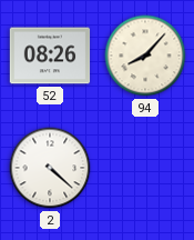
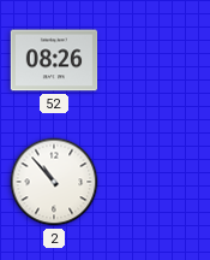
94: 8:07 -> none
2: 4:22 -> 10:53
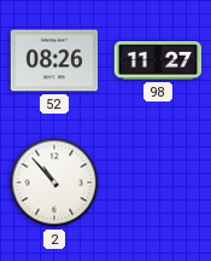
98: none -> 11:27
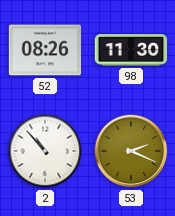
98: 11:27 -> 11:30
53: none -> 2:19
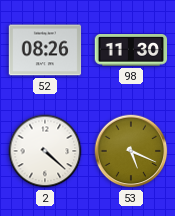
2: 10:53 -> 4:22
53: 2:19 -> 5:19
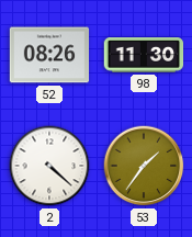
53: 5:19 -> 1:36
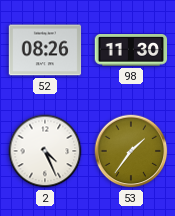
2: 4:22 -> 4:26
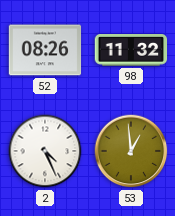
98: 11:30 -> 11:32
53: 1:36 -> 12:59
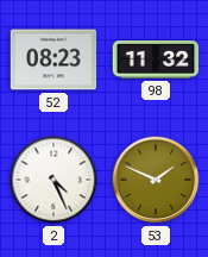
52: 08:26 -> 08:23
53: 12:59 -> 1:49
